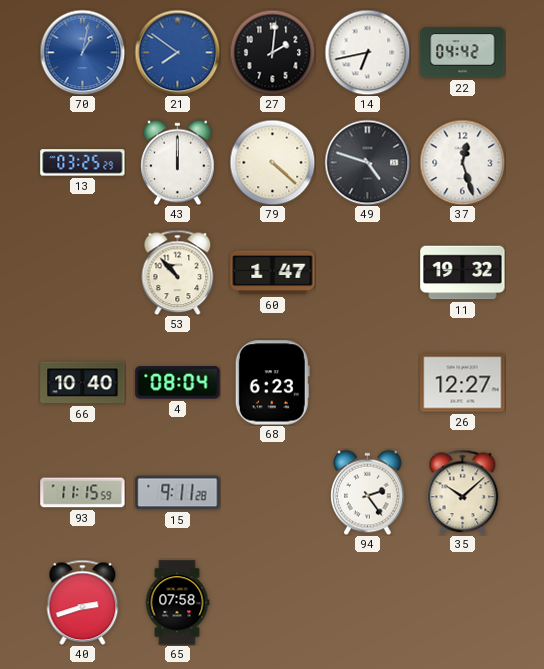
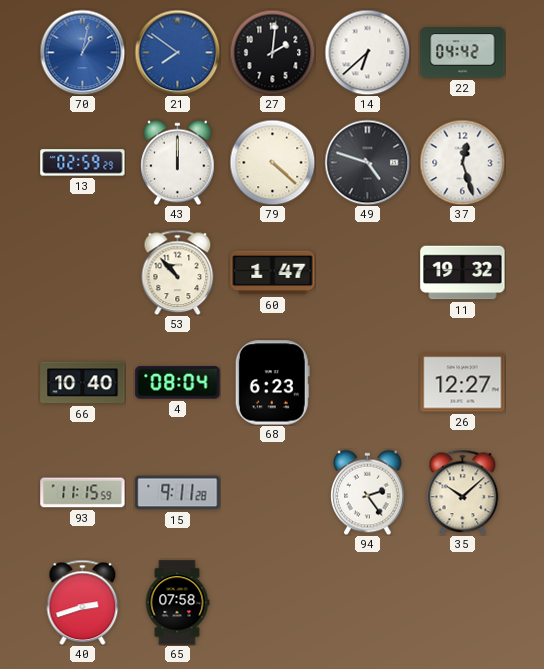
14: 6:43 -> 6:38
13: 03:25 -> 02:59
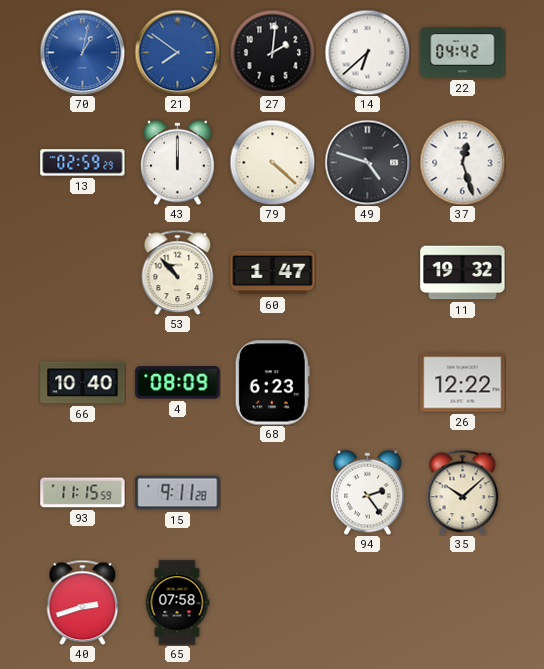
4: 08:04 -> 08:09
26: 12:27 -> 12:22
